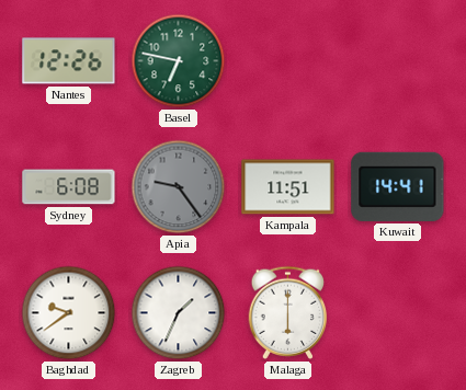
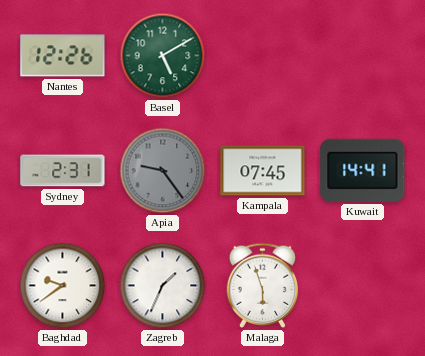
Basel: 6:47 -> 5:10
Sydney: 6:08 -> 2:31
Kampala: 11:51 -> 07:45
Malaga: 6:00 -> 5:57
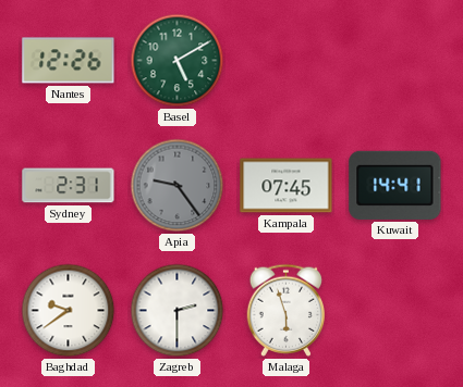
Zagreb: 1:34 -> 2:30
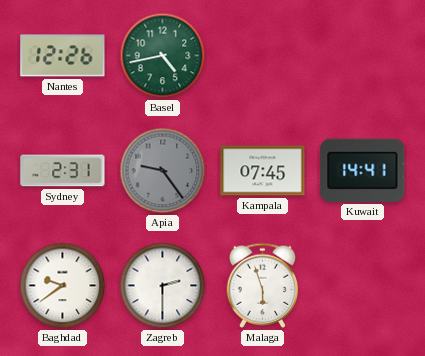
Basel: 5:10 -> 4:43
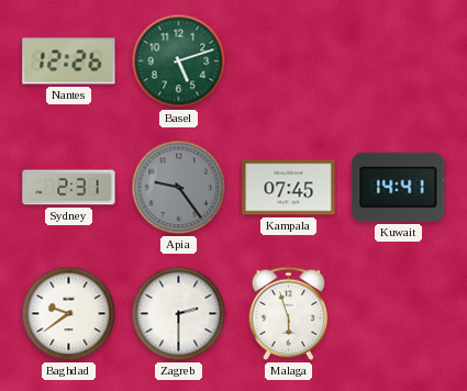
Basel: 4:43 -> 5:12
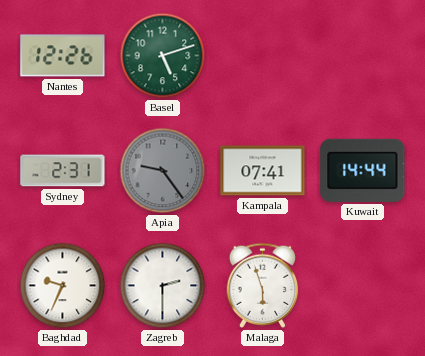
Kampala: 07:45 -> 07:41
Kuwait: 14:41 -> 14:44
Baghdad: 9:39 -> 9:34
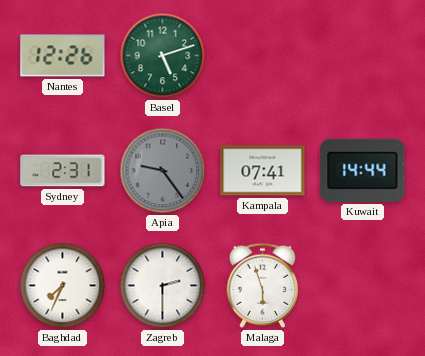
Baghdad: 9:34 -> 7:34
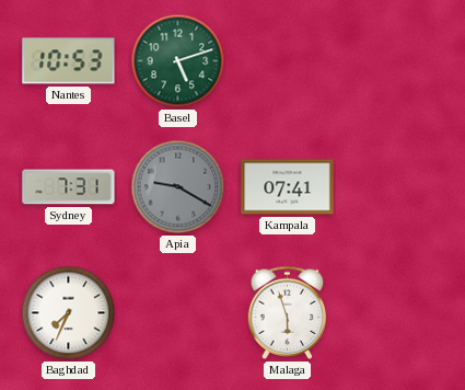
Nantes: 12:26 -> 10:53
Sydney: 2:31 -> 7:31
Apia: 9:24 -> 9:20
Kuwait: 14:44 -> none
Zagreb: 2:30 -> none
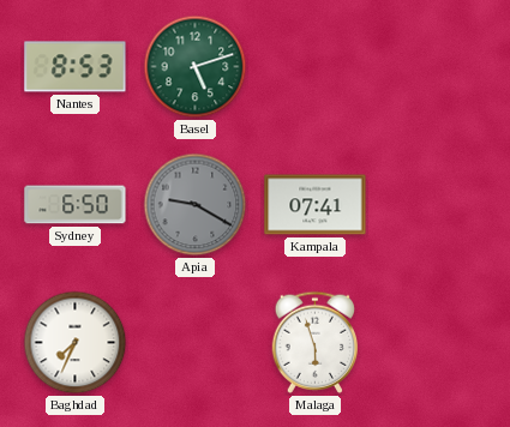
Nantes: 10:53 -> 8:53
Sydney: 7:31 -> 6:50
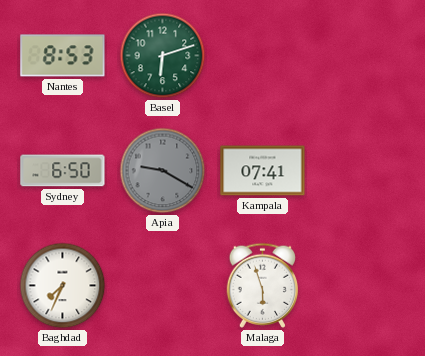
Basel: 5:12 -> 6:12
